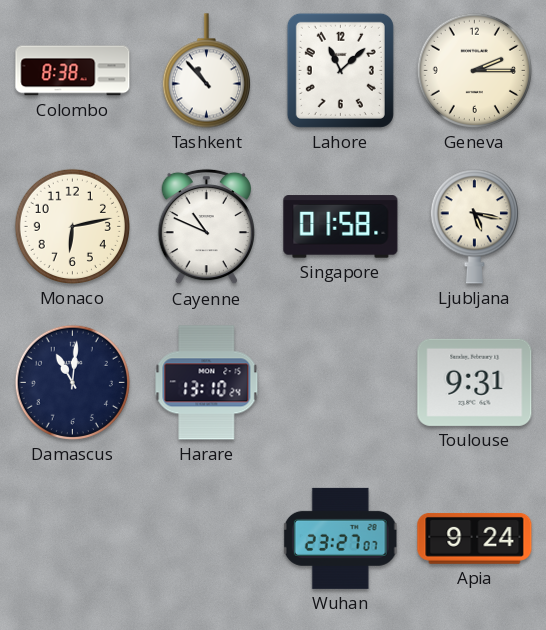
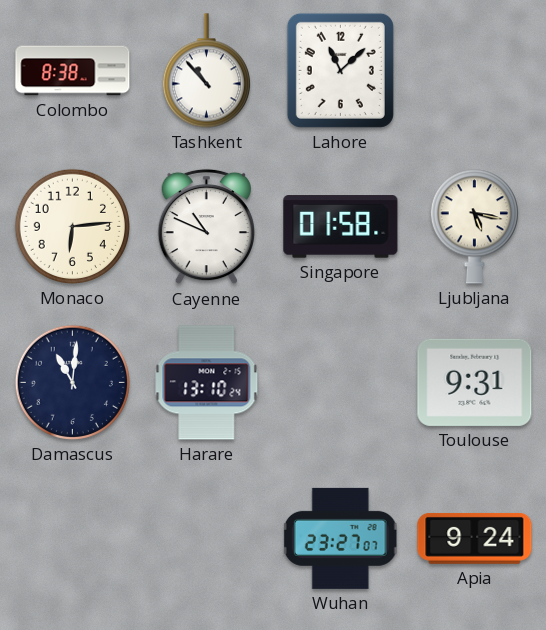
Geneva: 2:15 -> none
Monaco: 6:13 -> 6:14
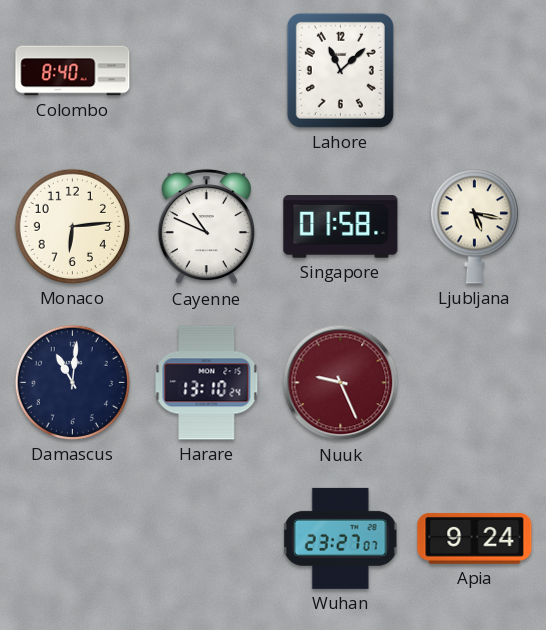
Colombo: 8:38 -> 8:40
Tashkent: 10:53 -> none
Nuuk: none -> 9:26
Toulouse: 9:31 -> none
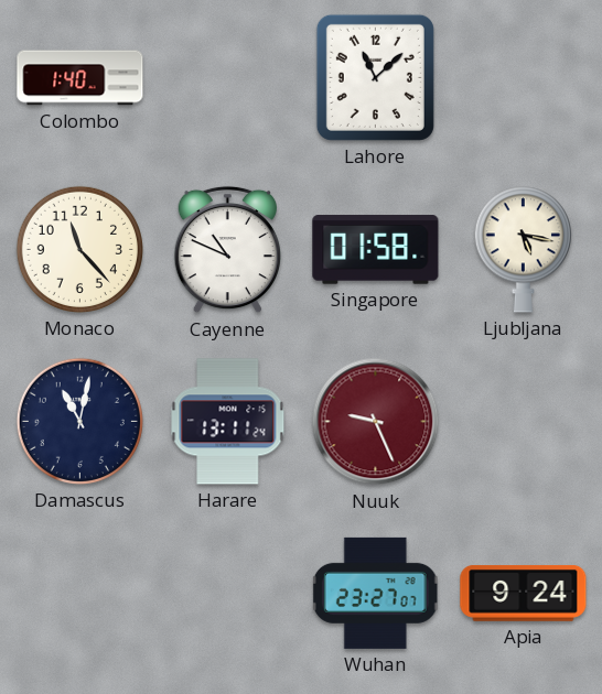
Colombo: 8:40 -> 1:40
Monaco: 6:14 -> 11:23
Damascus: 11:01 -> 11:02
Harare: 13:10 -> 13:11
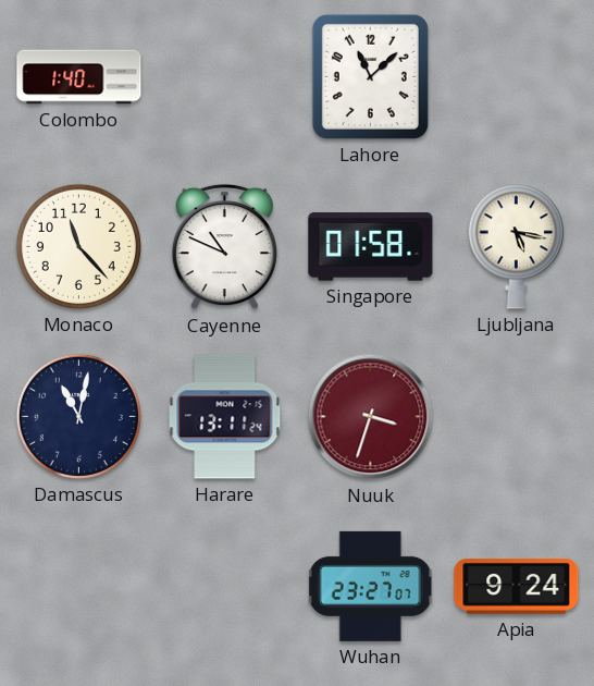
Nuuk: 9:26 -> 3:33
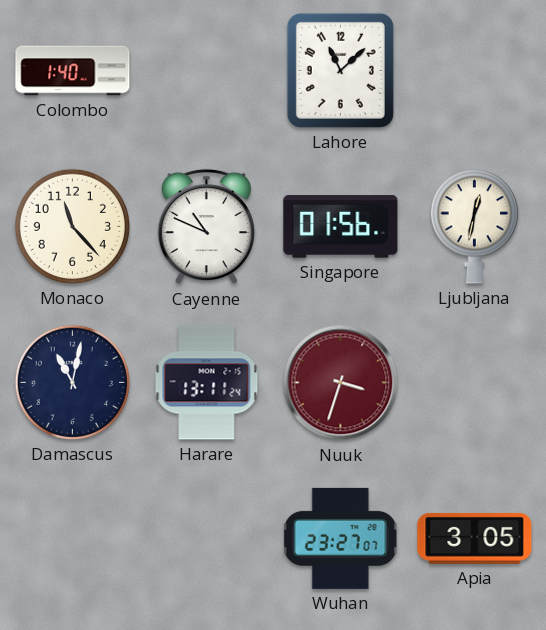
Singapore: 01:58 -> 01:56
Ljubljana: 5:17 -> 12:32
Apia: 9:24 -> 3:05
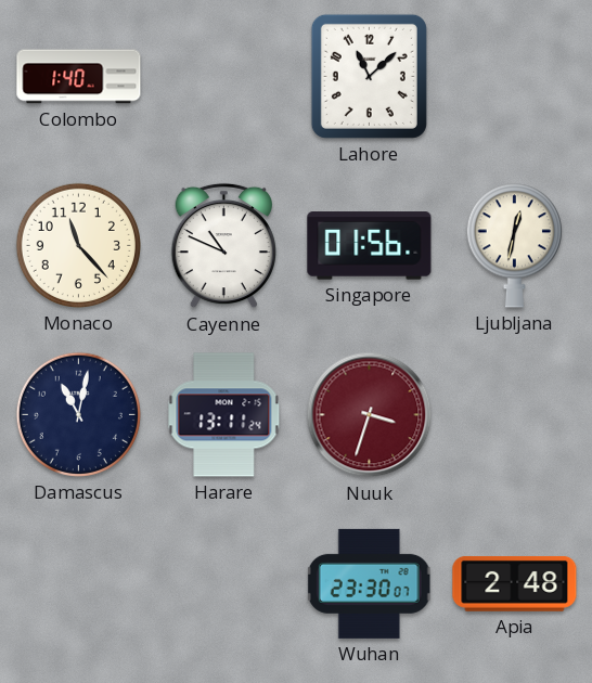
Wuhan: 23:27 -> 23:30
Apia: 3:05 -> 2:48
